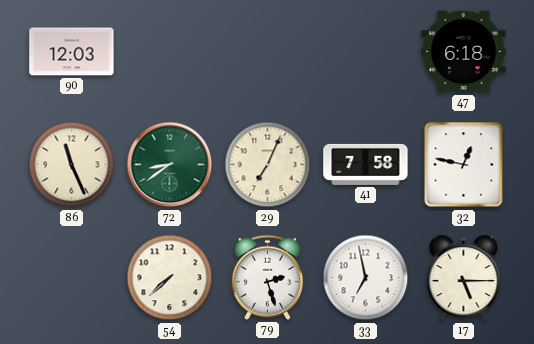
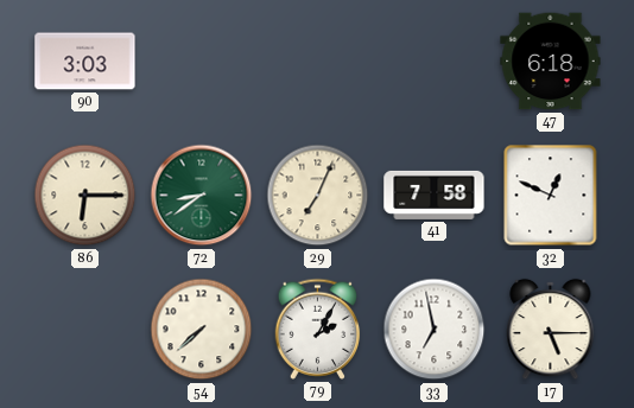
90: 12:03 -> 3:03
86: 11:26 -> 6:15
32: 12:47 -> 12:49
79: 2:27 -> 2:05
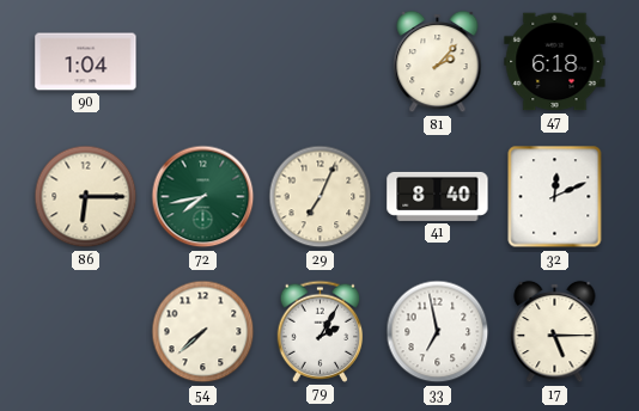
90: 3:03 -> 1:04
81: none -> 2:07
72: 8:39 -> 7:43
41: 7:58 -> 8:40
32: 12:49 -> 12:11
